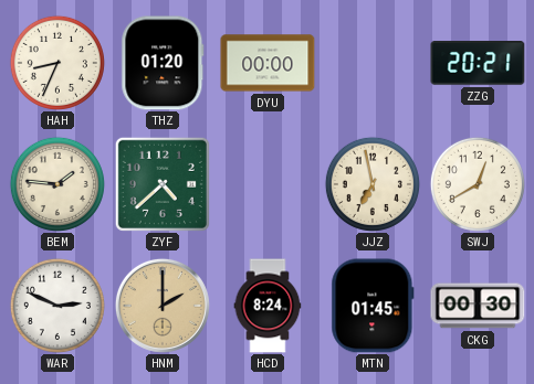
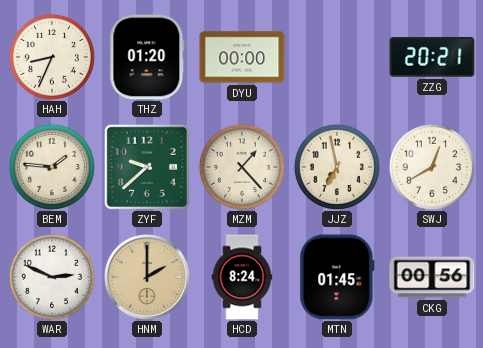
ZYF: 4:38 -> 9:38
MZM: none -> 1:23
CKG: 00:30 -> 00:56
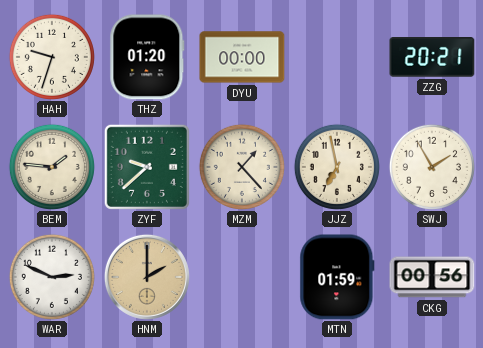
HAH: 8:34 -> 9:33
SWJ: 12:40 -> 1:55
HCD: 8:24 -> none
MTN: 01:45 -> 01:59
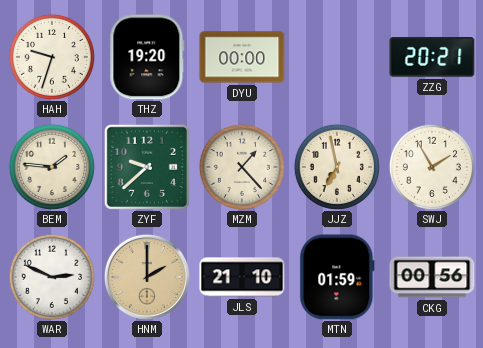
THZ: 01:20 -> 19:20
JLS: none -> 21:10
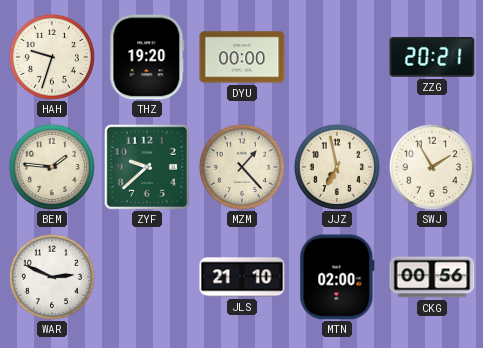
HNM: 2:00 -> none
MTN: 01:59 -> 02:00
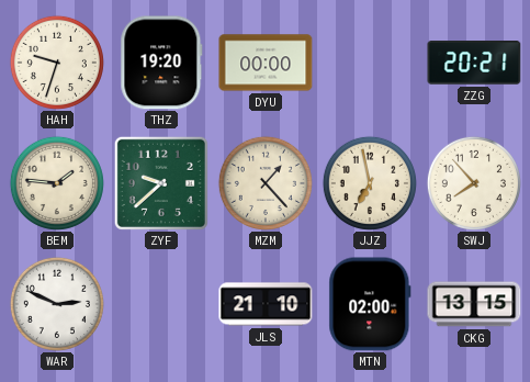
SWJ: 1:55 -> 7:53
CKG: 00:56 -> 13:15
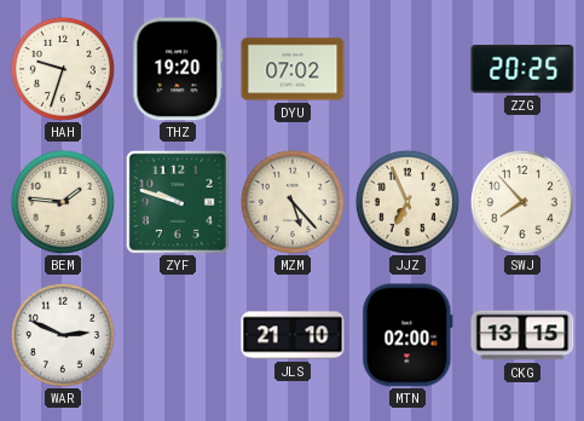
DYU: 00:00 -> 07:02
ZZG: 20:21 -> 20:25
ZYF: 9:38 -> 9:48
MZM: 1:23 -> 5:23
JJZ: 6:58 -> 6:56
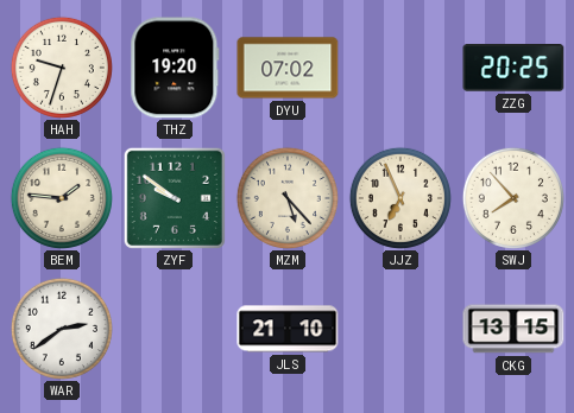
ZYF: 9:48 -> 9:51
WAR: 2:49 -> 2:39
MTN: 02:00 -> none
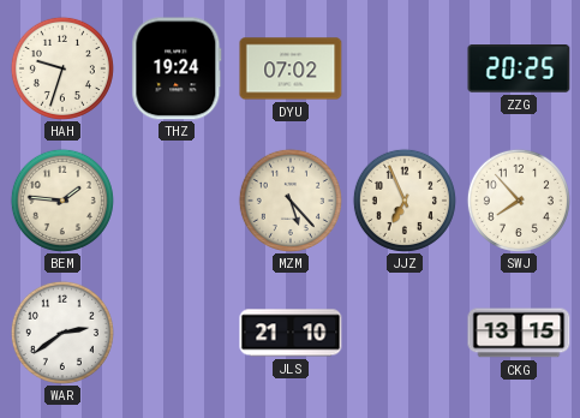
THZ: 19:20 -> 19:24
ZYF: 9:51 -> none
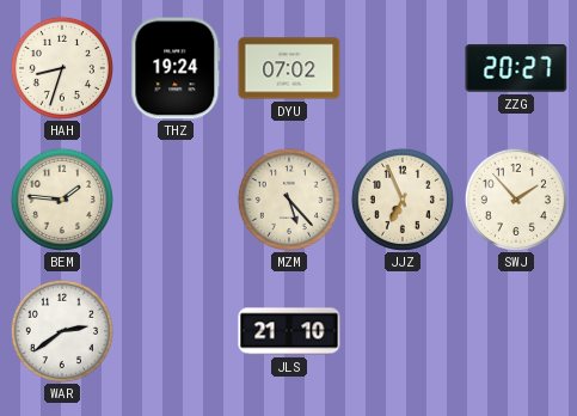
HAH: 9:33 -> 8:33
ZZG: 20:25 -> 20:27
SWJ: 7:53 -> 1:53
CKG: 13:15 -> none
